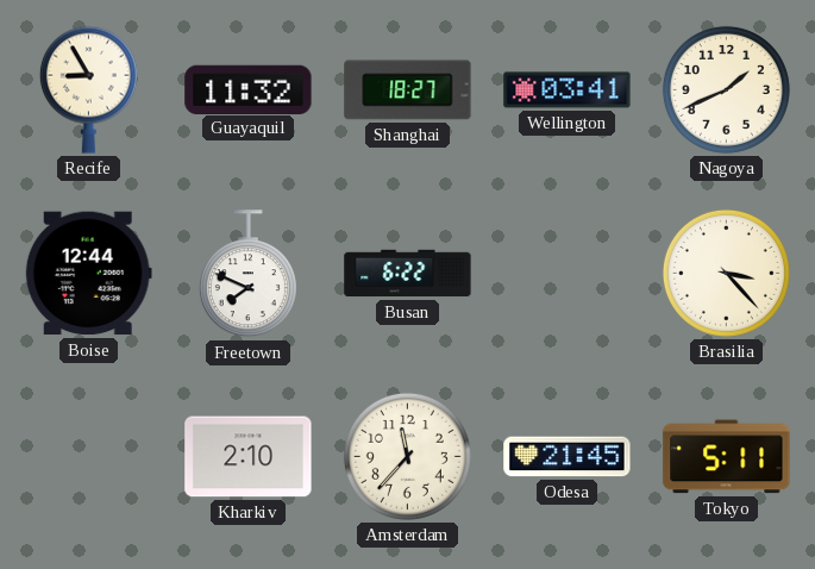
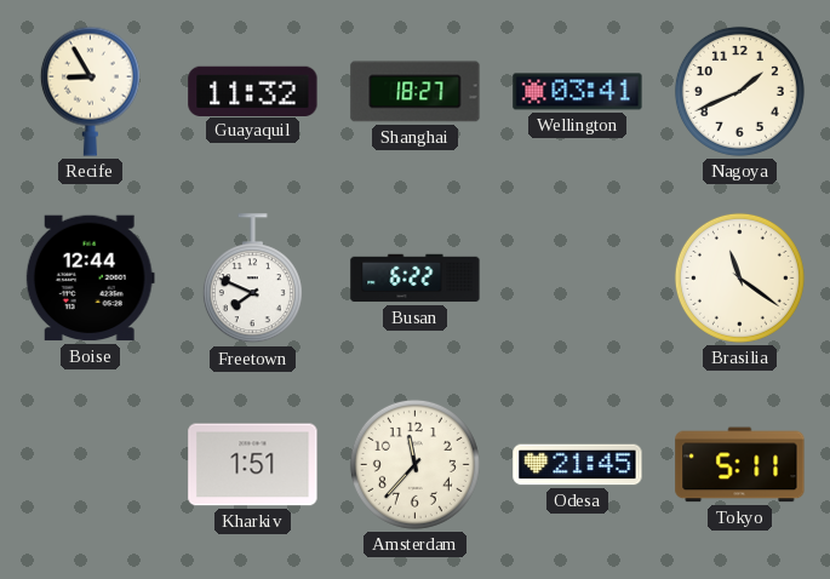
Brasilia: 3:23 -> 11:21
Kharkiv: 2:10 -> 1:51
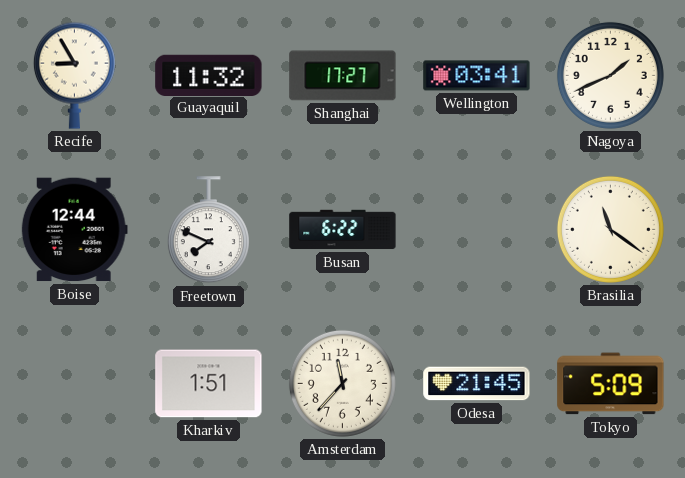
Shanghai: 18:27 -> 17:27
Tokyo: 5:11 -> 5:09
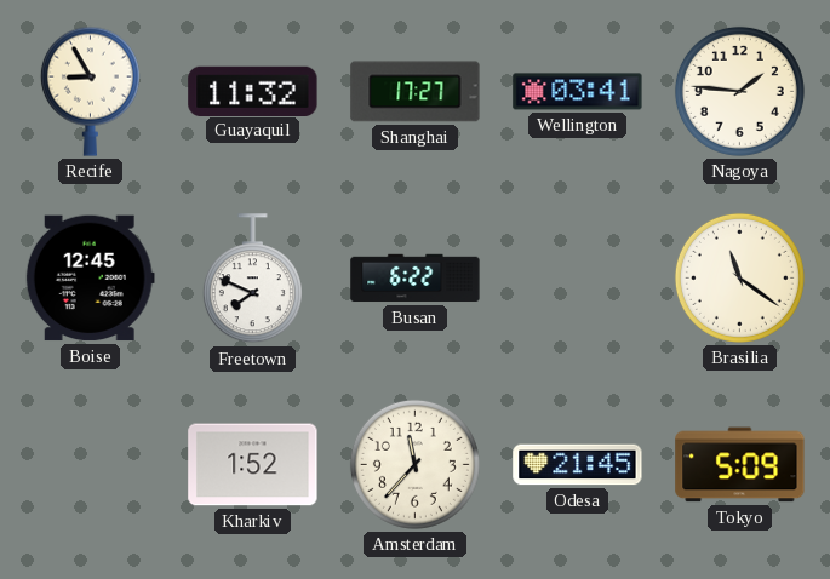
Nagoya: 1:41 -> 1:46
Boise: 12:44 -> 12:45
Kharkiv: 1:51 -> 1:52
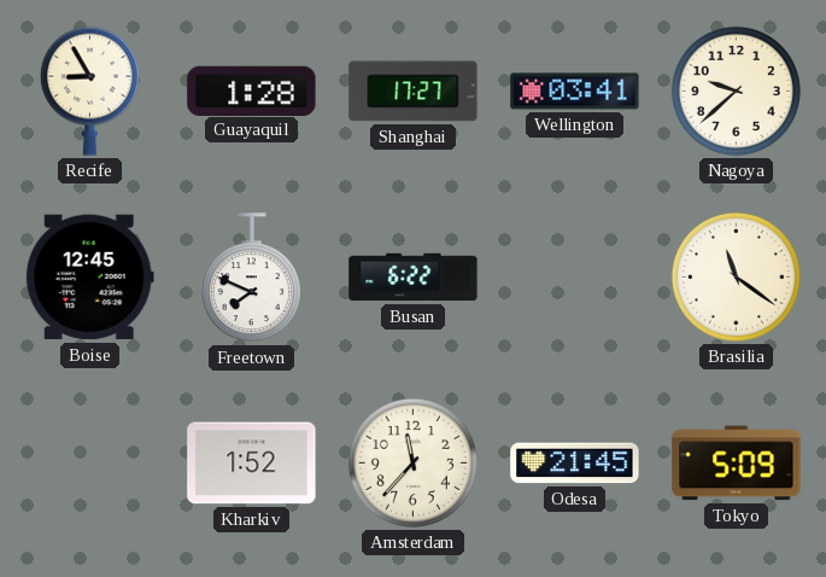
Guayaquil: 11:32 -> 1:28
Nagoya: 1:46 -> 9:38
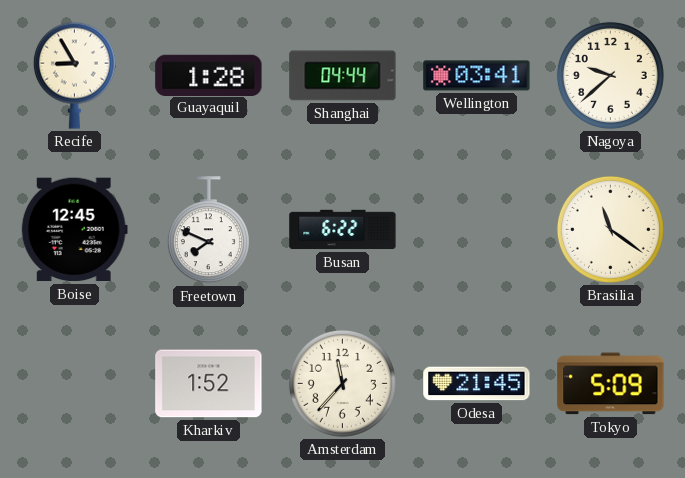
Shanghai: 17:27 -> 04:44
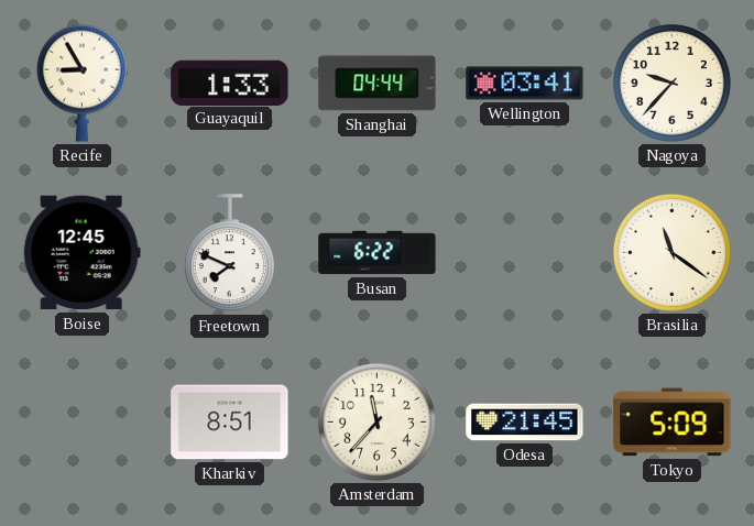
Guayaquil: 1:28 -> 1:33
Nagoya: 9:38 -> 9:37
Kharkiv: 1:52 -> 8:51
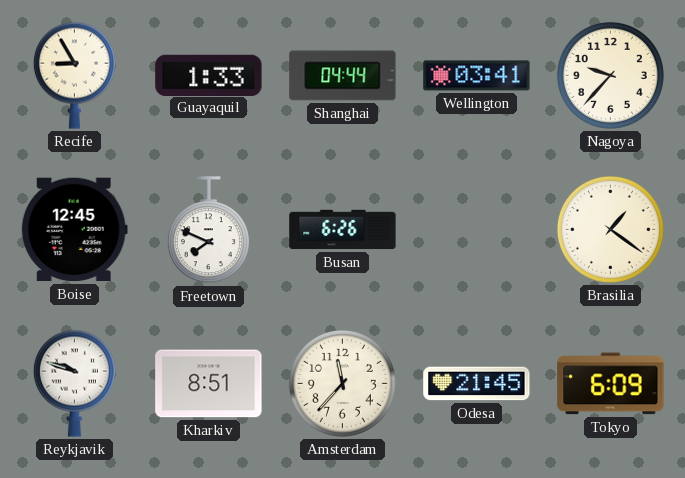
Busan: 6:22 -> 6:26
Brasilia: 11:21 -> 1:21
Reykjavik: none -> 9:48
Tokyo: 5:09 -> 6:09
